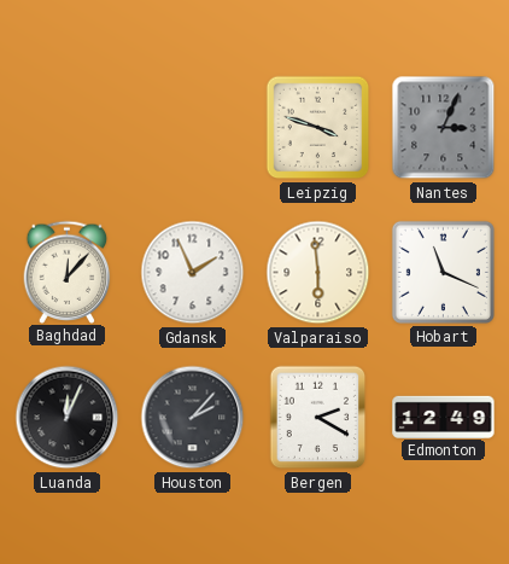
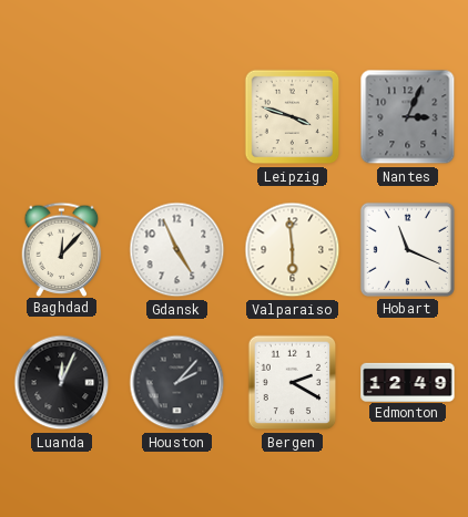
Gdansk: 1:56 -> 4:56
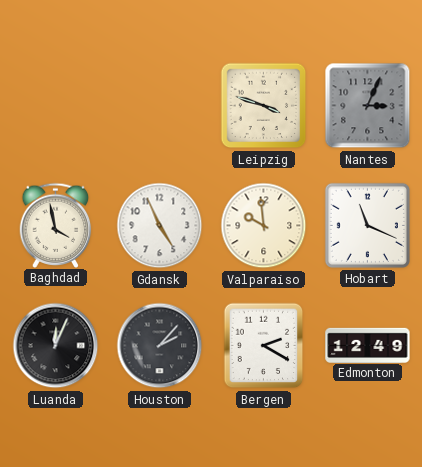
Baghdad: 12:07 -> 3:58
Valparaiso: 5:59 -> 9:59
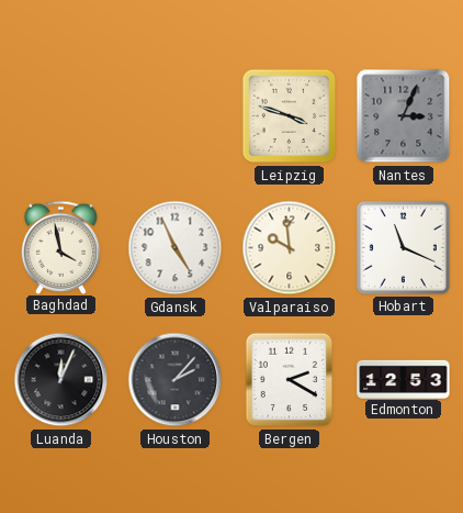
Edmonton: 12:49 -> 12:53
